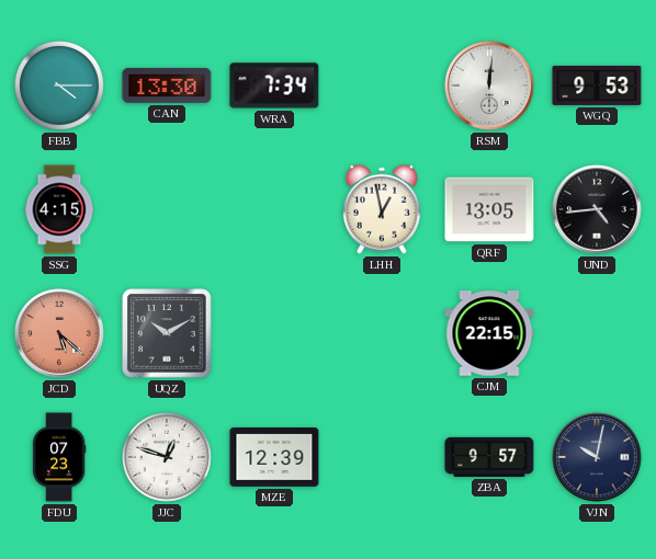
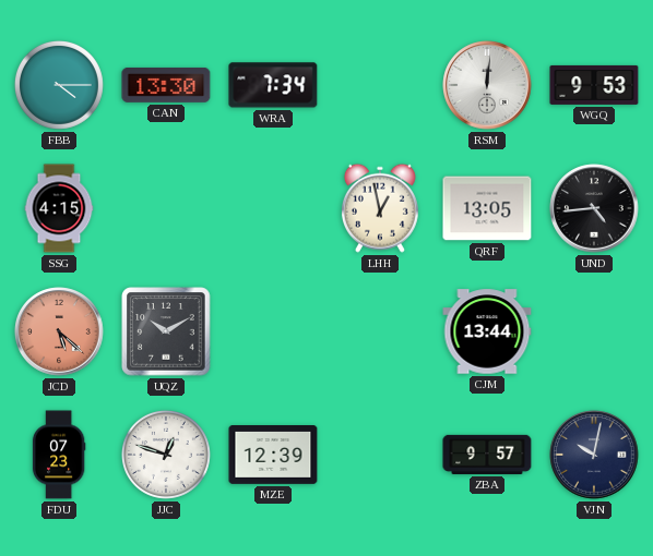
CJM: 22:15 -> 13:44
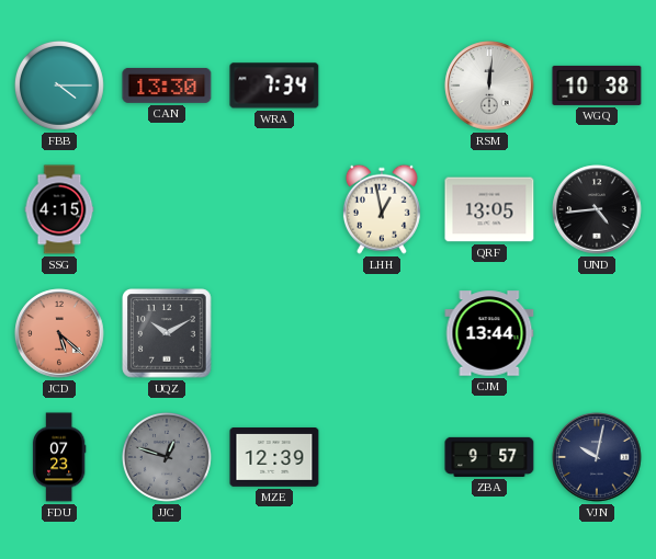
WGQ: 9:53 -> 10:38
JJC dial: white -> grey
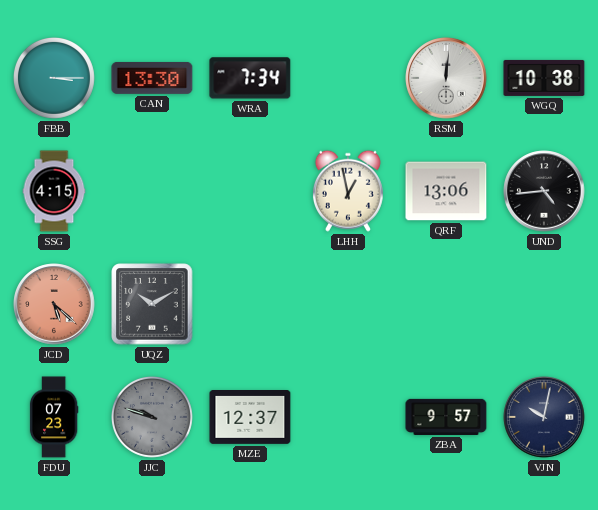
FBB: 4:15 -> 3:15
QRF: 13:05 -> 13:06
CJM: 13:44 -> none
JJC: 12:48 -> 9:48
MZE: 12:39 -> 12:37
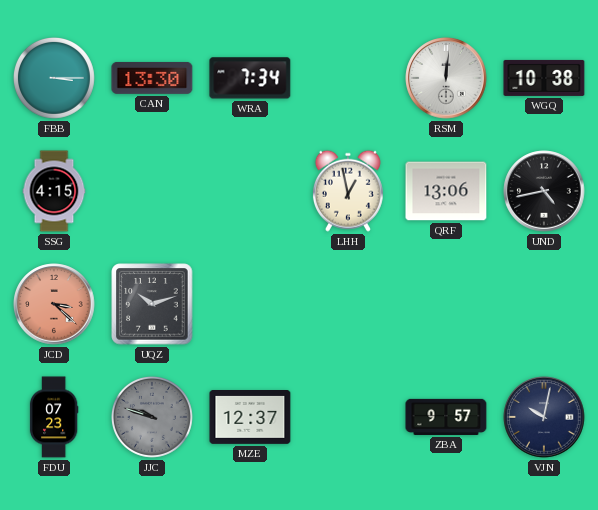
UND: 4:44 -> 4:43
JCD: 5:22 -> 3:22
UQZ: 10:10 -> 10:12
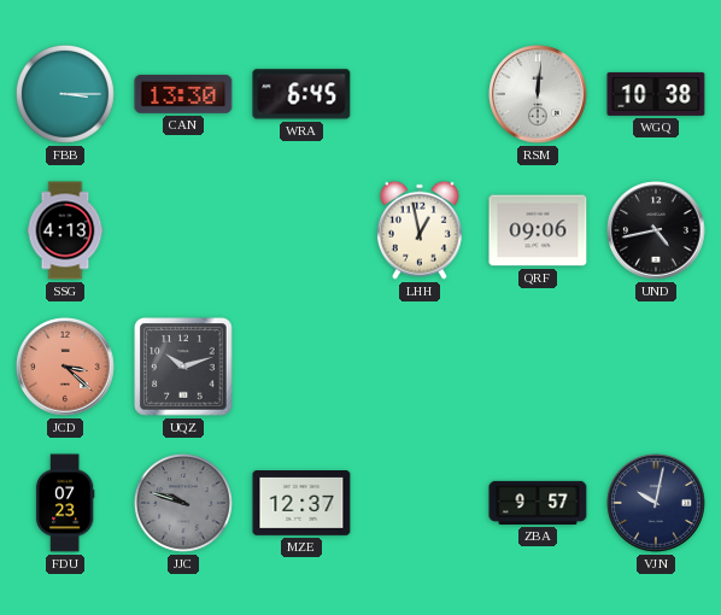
WRA: 7:34 -> 6:45
SSG: 4:15 -> 4:13
QRF: 13:06 -> 09:06
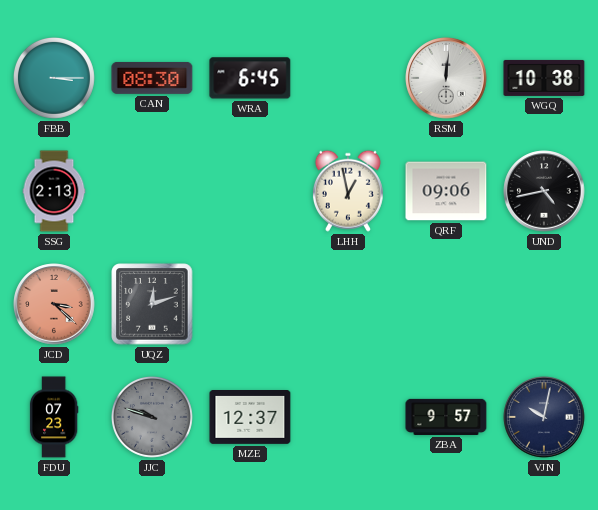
CAN: 13:30 -> 08:30
SSG: 4:13 -> 2:13
UQZ: 10:12 -> 12:12
